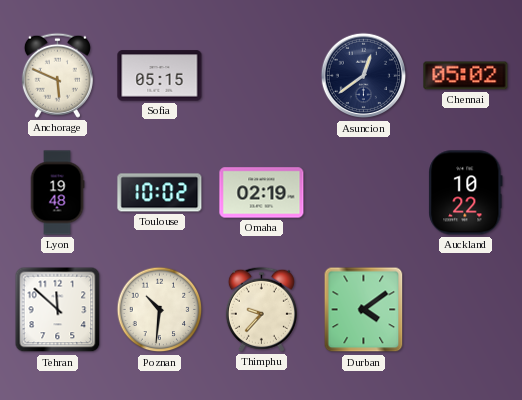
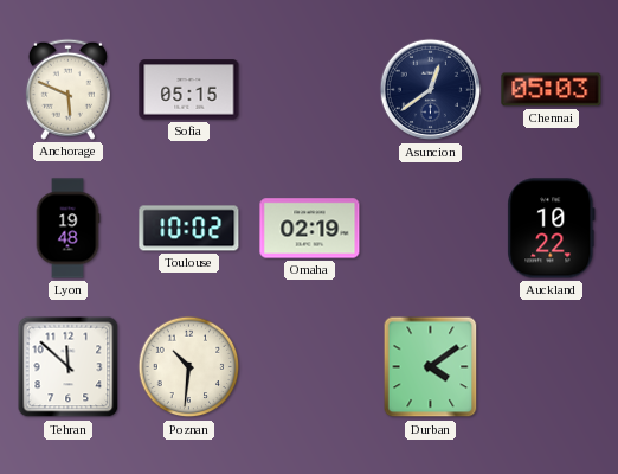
Chennai: 05:02 -> 05:03
Thimphu: 9:37 -> none
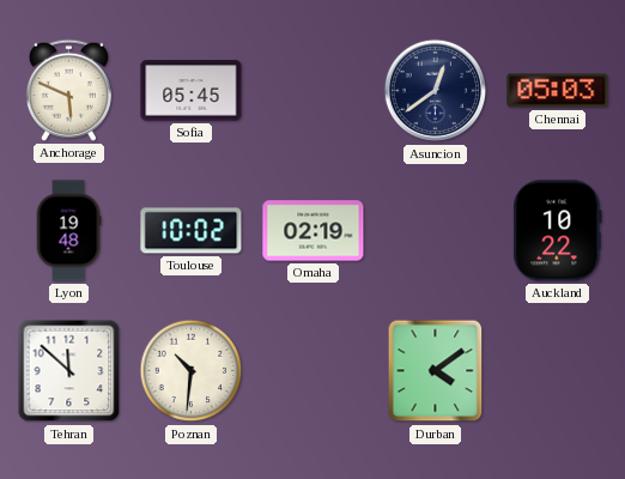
Sofia: 05:15 -> 05:45
